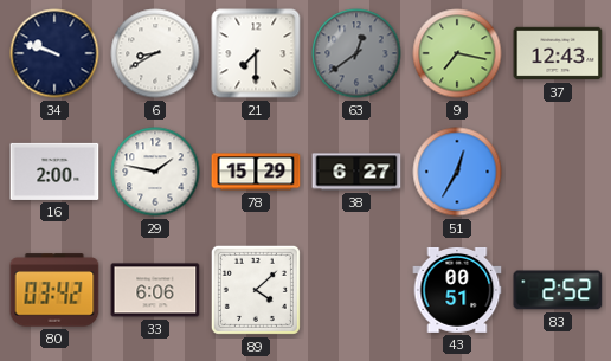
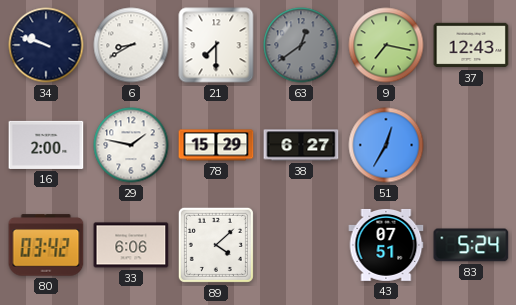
43: 00:51 -> 07:51
83: 2:52 -> 5:24
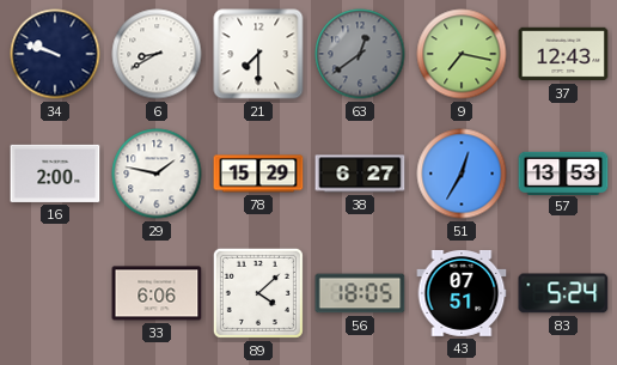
57: none -> 13:53
80: 03:42 -> none
56: none -> 18:05
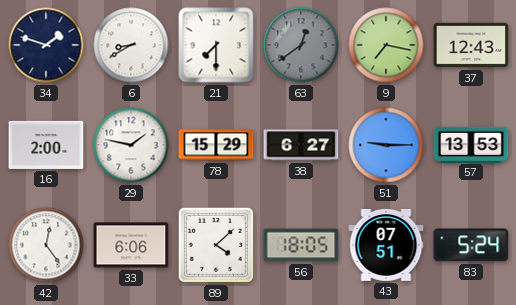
34: 9:48 -> 1:48
51: 12:35 -> 9:15
42: none -> 12:24
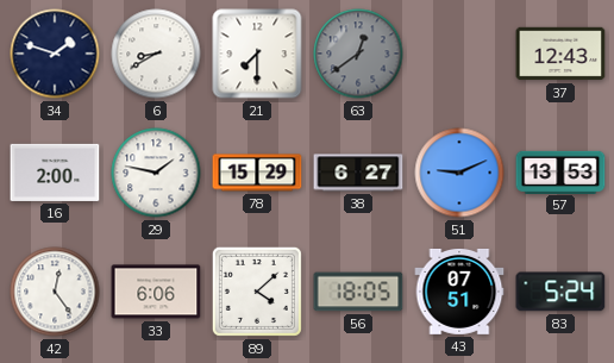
9: 7:17 -> none
51: 9:15 -> 9:11
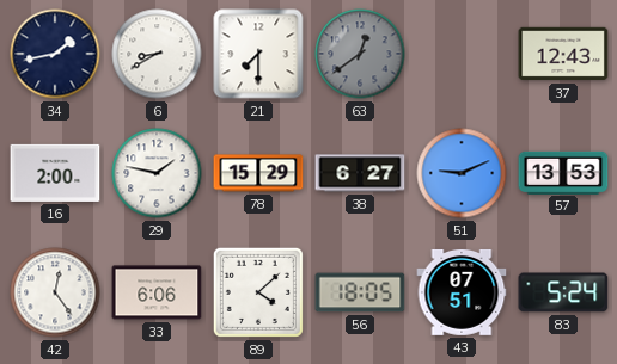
34: 1:48 -> 1:43
